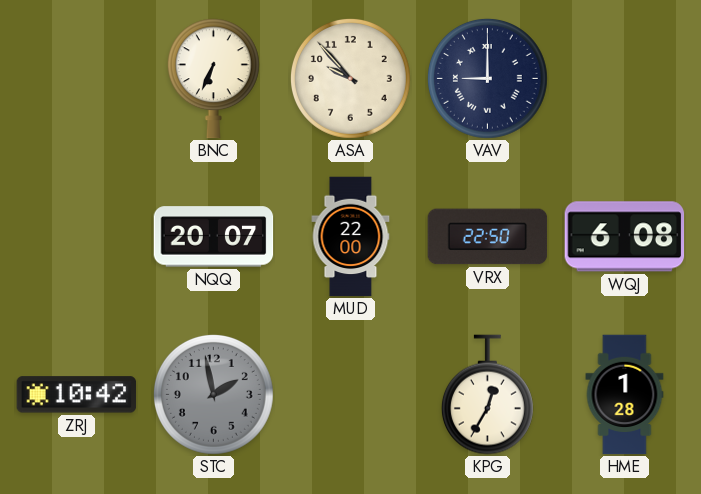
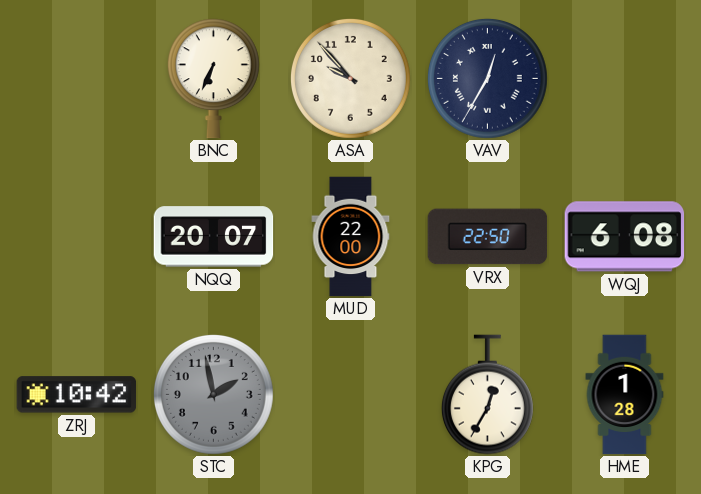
VAV: 9:00 -> 12:35
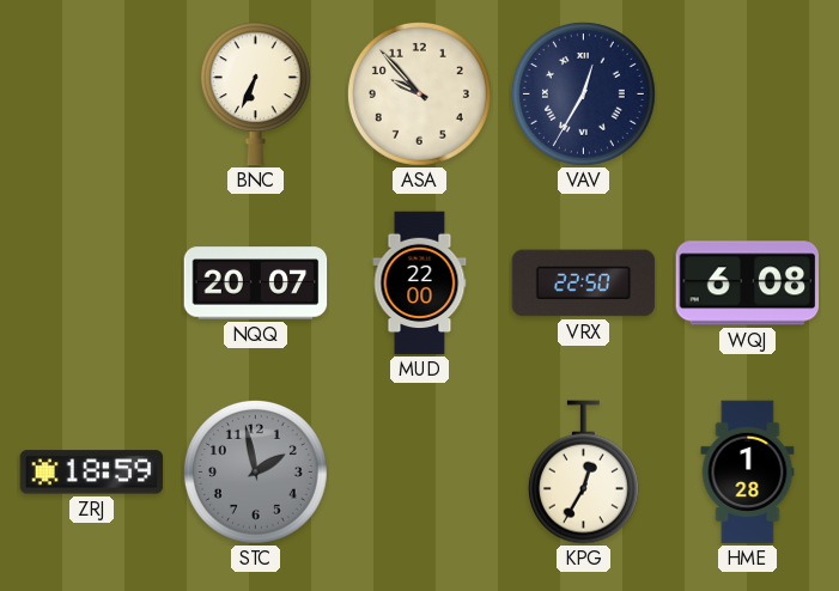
ZRJ: 10:42 -> 18:59
